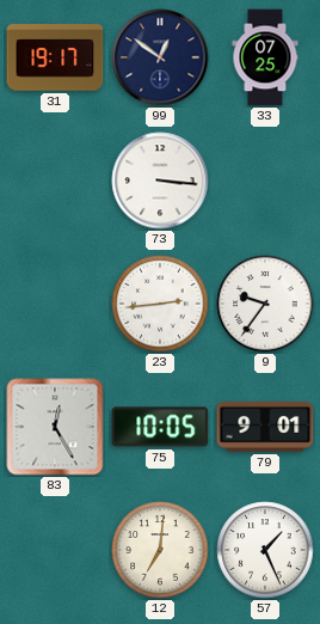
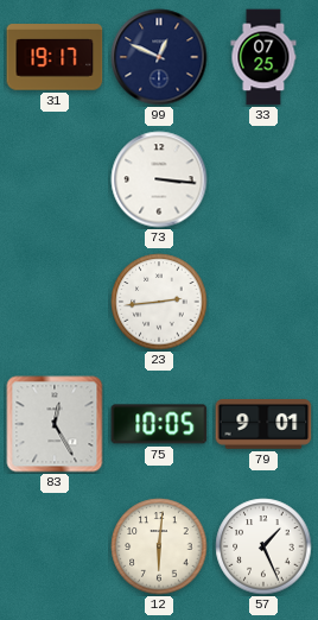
99: 12:51 -> 12:49
9: 9:36 -> none
12: 7:01 -> 6:01
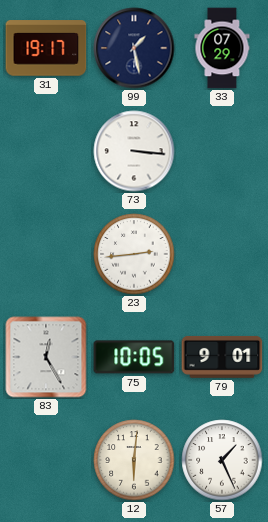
99: 12:49 -> 1:28
33: 07:25 -> 07:29
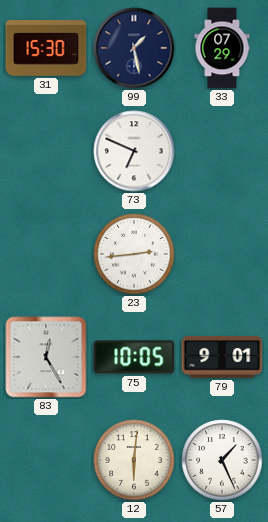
31: 19:17 -> 15:30
73: 3:16 -> 6:49
